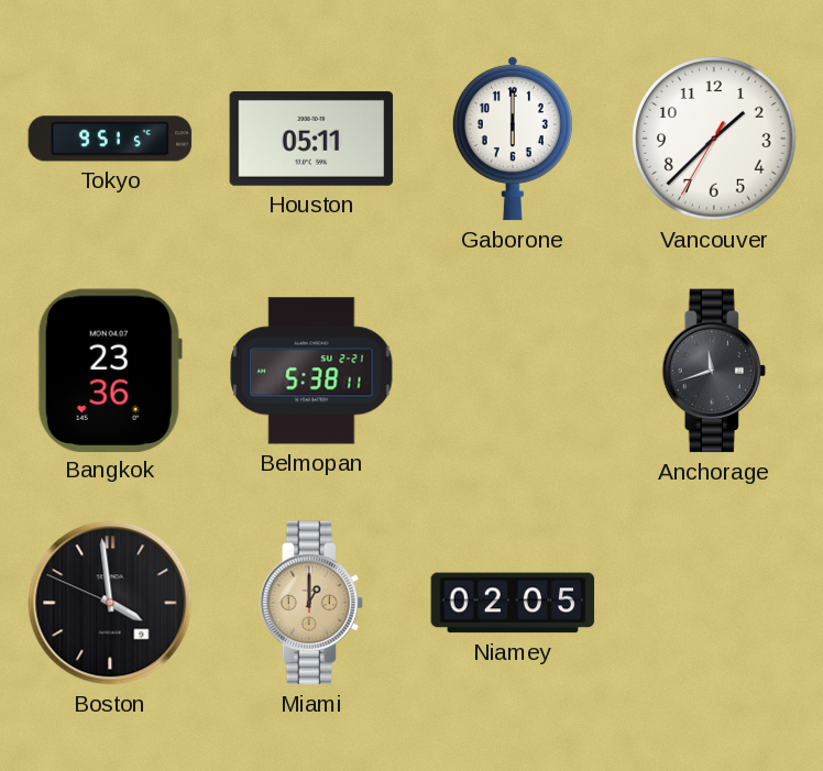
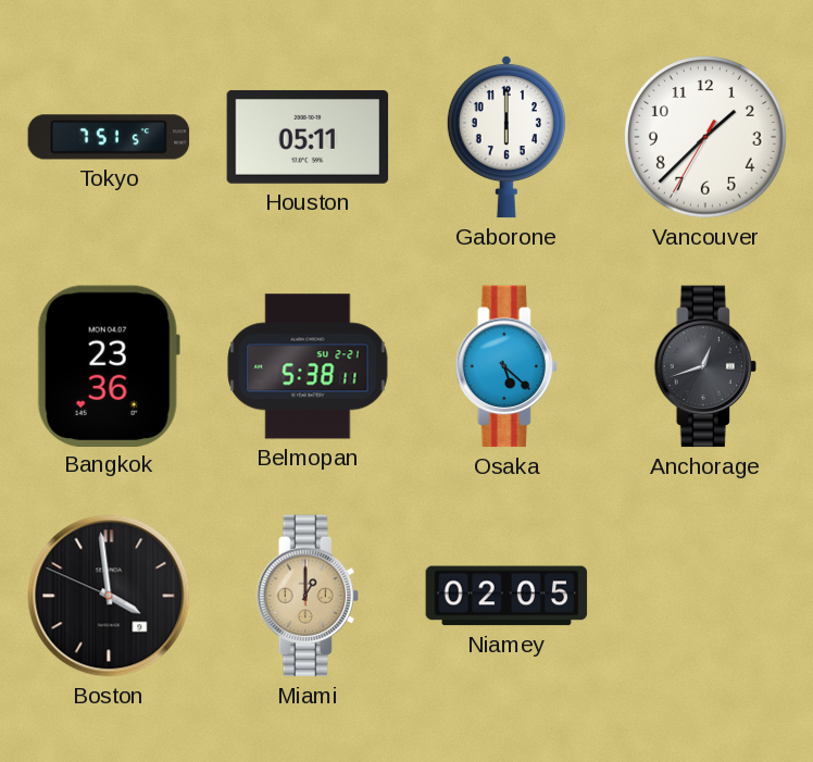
Tokyo: 9:51 -> 7:51
Osaka: none -> 5:22
Anchorage: 11:42 -> 12:42
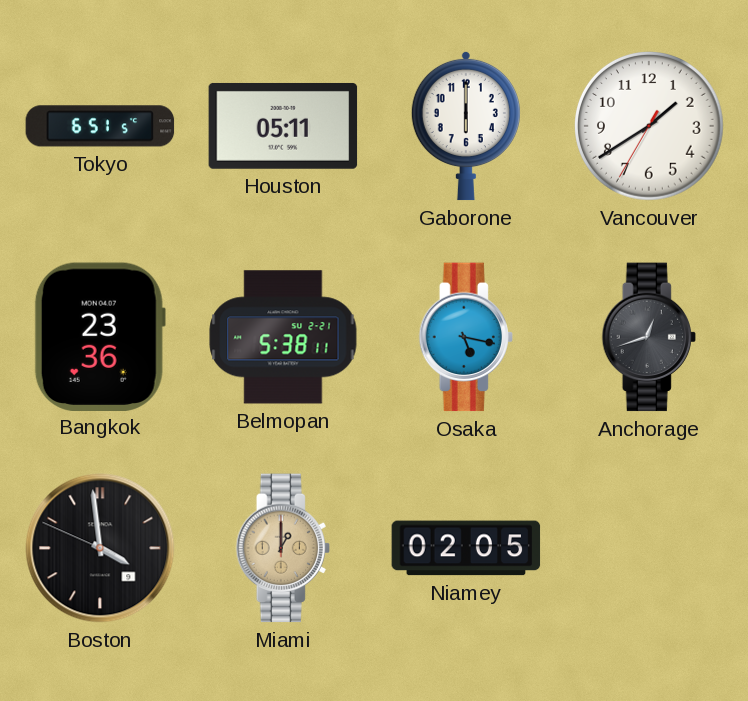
Tokyo: 7:51 -> 6:51
Vancouver: 1:37 -> 1:39
Osaka: 5:22 -> 5:17
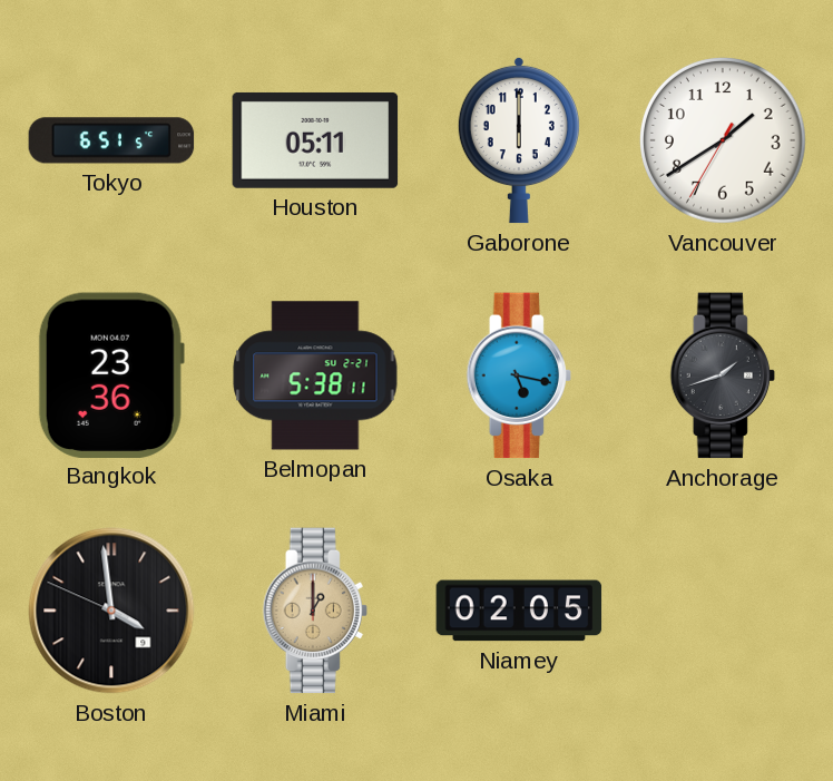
Anchorage: 12:42 -> 1:42
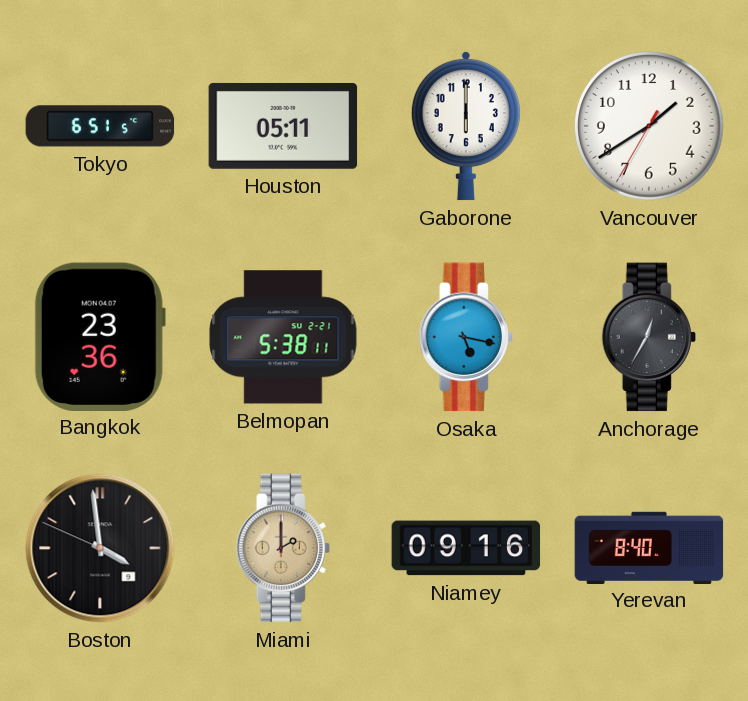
Anchorage: 1:42 -> 12:35
Miami: 1:00 -> 2:00
Niamey: 02:05 -> 09:16
Yerevan: none -> 8:40
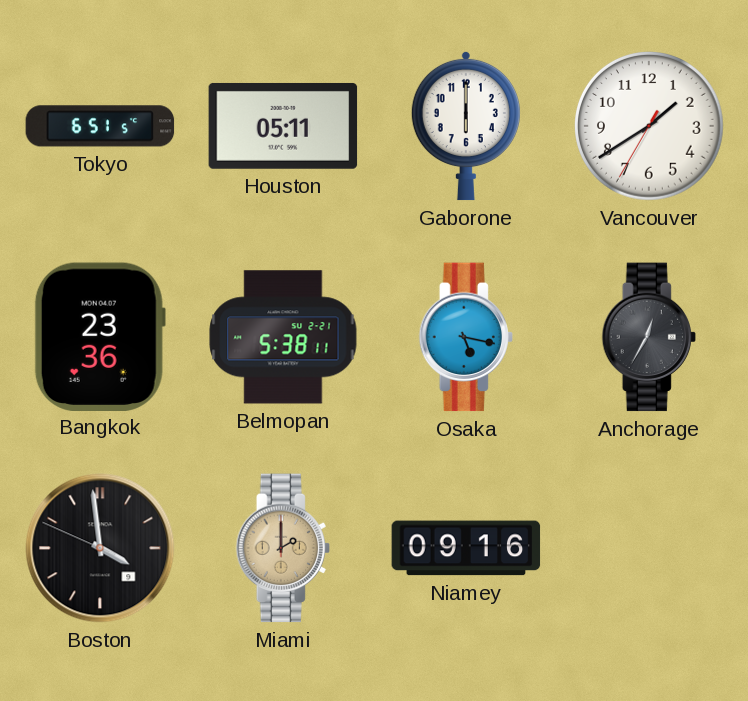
Yerevan: 8:40 -> none
